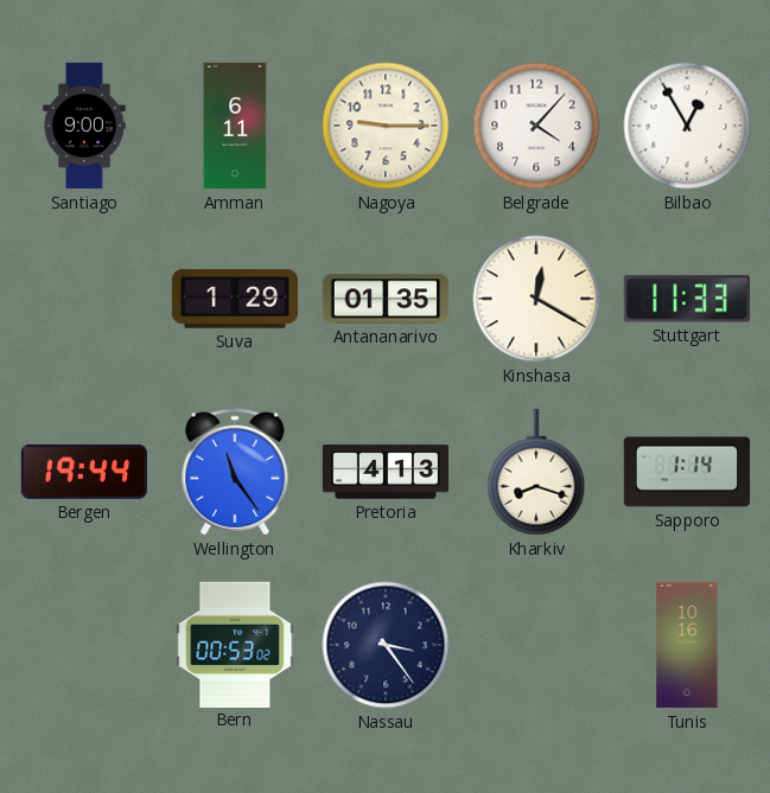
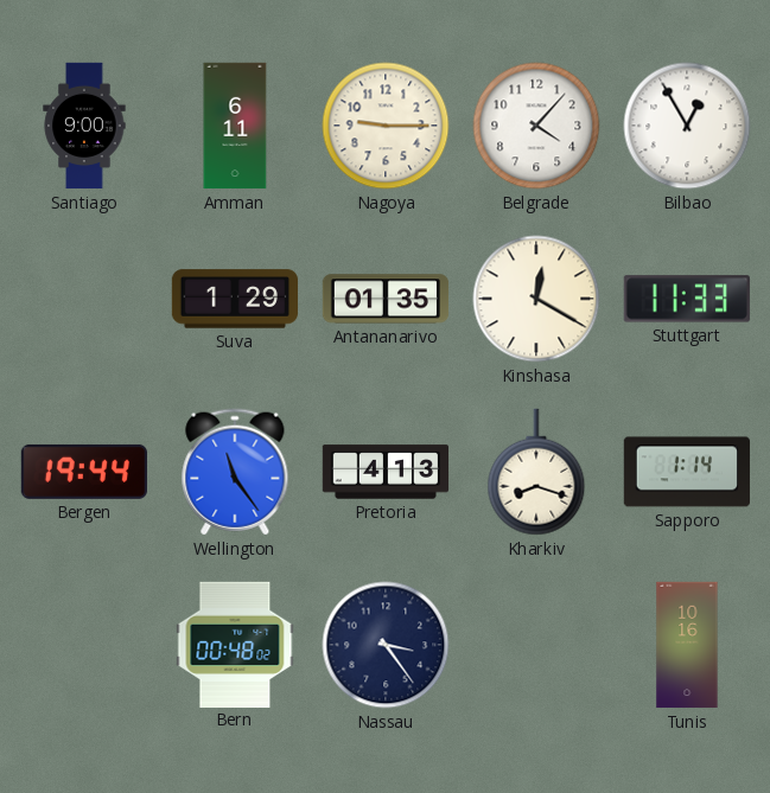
Bern: 00:53 -> 00:48
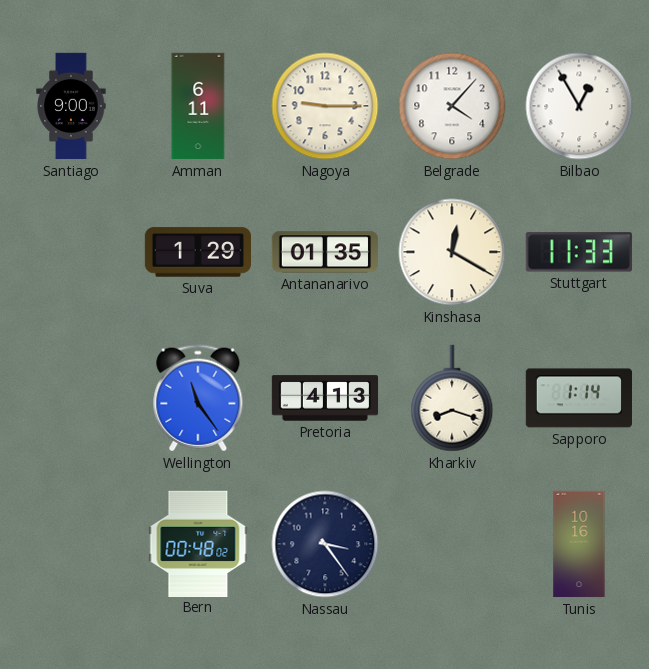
Bergen: 19:44 -> none
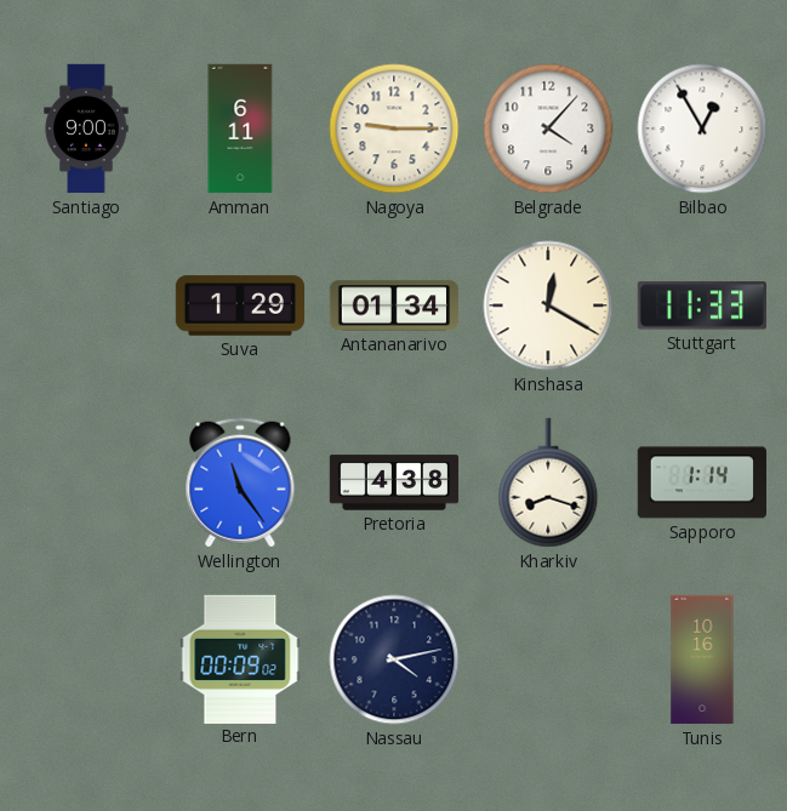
Antananarivo: 01:35 -> 01:34
Pretoria: 4:13 -> 4:38
Bern: 00:48 -> 00:09
Nassau: 3:24 -> 4:13
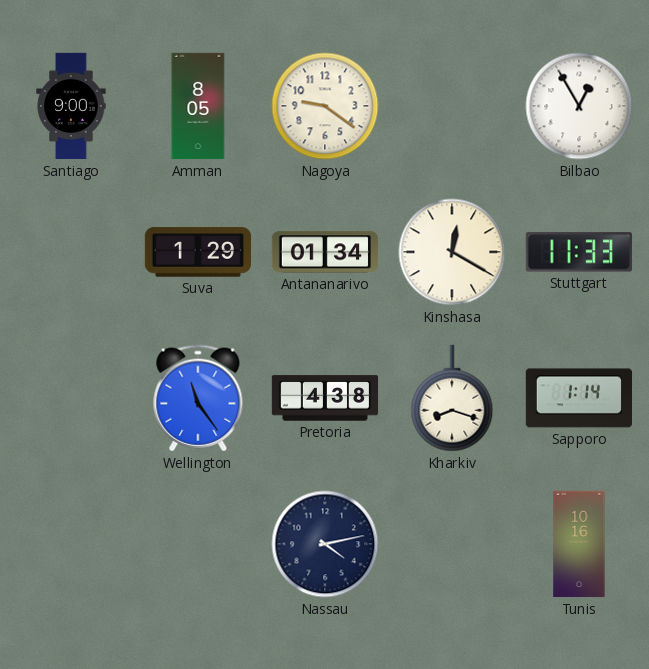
Amman: 6:11 -> 8:05
Nagoya: 9:15 -> 9:21
Belgrade: 4:07 -> none
Bern: 00:09 -> none
